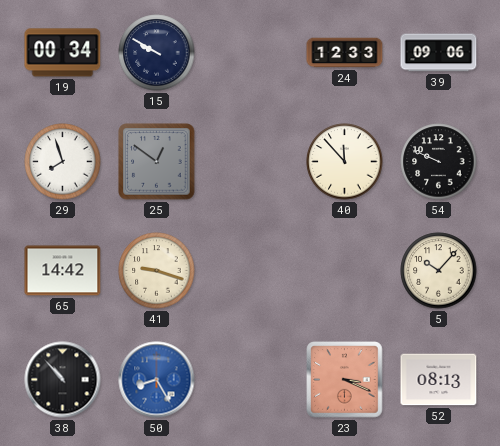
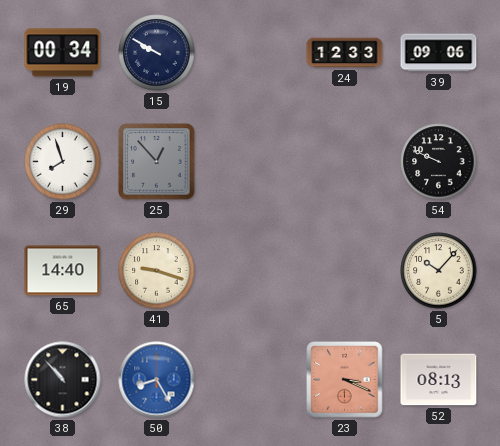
25: 12:51 -> 12:53
40: 11:53 -> none
65: 14:42 -> 14:40
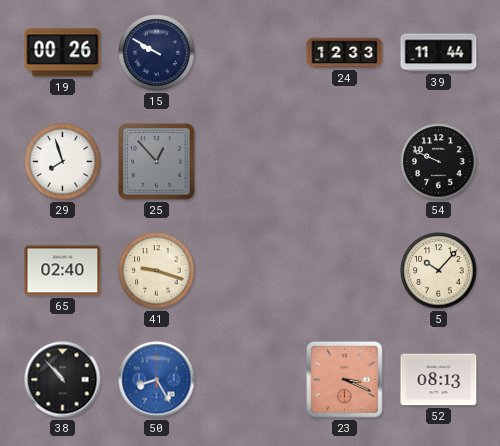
19: 00:34 -> 00:26
39: 09:06 -> 11:44
65: 14:40 -> 02:40
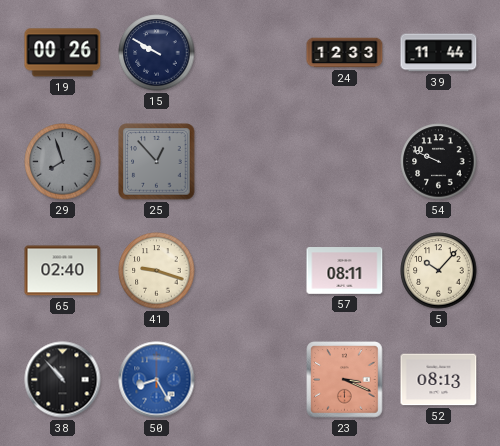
29 dial: white -> grey
57: none -> 08:11
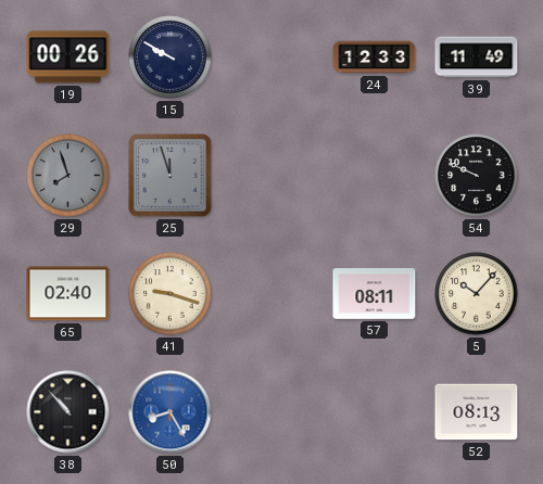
39: 11:44 -> 11:49
25: 12:53 -> 11:57
23: 3:19 -> none
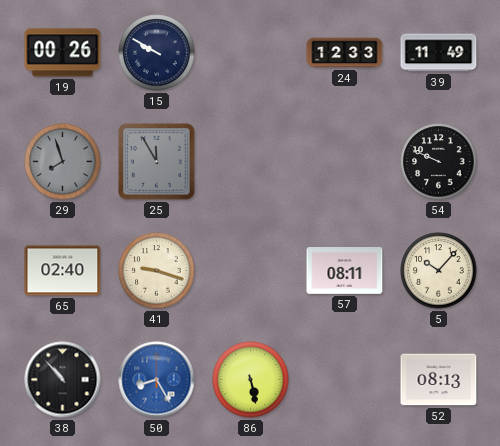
25: 11:57 -> 11:55
86: none -> 5:28
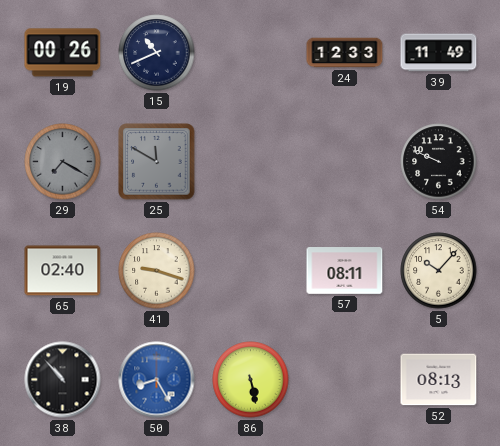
15: 9:50 -> 10:41
29: 7:57 -> 7:20
25: 11:55 -> 11:50
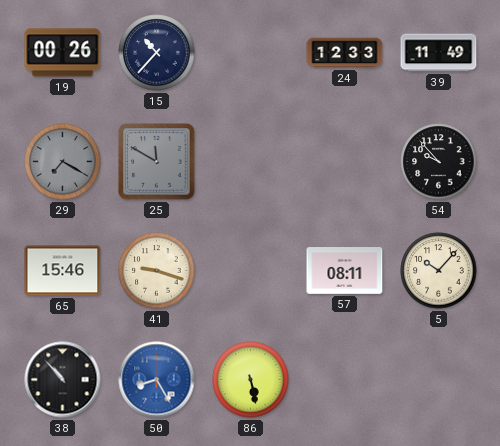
15: 10:41 -> 10:37
54: 9:49 -> 9:53
65: 02:40 -> 15:46
52: 08:13 -> none
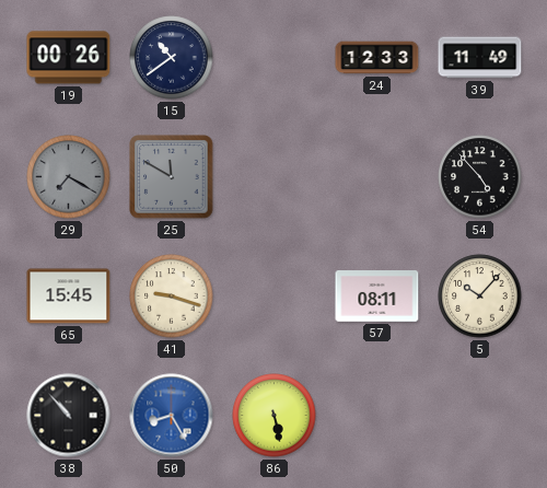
15: 10:37 -> 10:39
54: 9:53 -> 4:53
65: 15:46 -> 15:45
